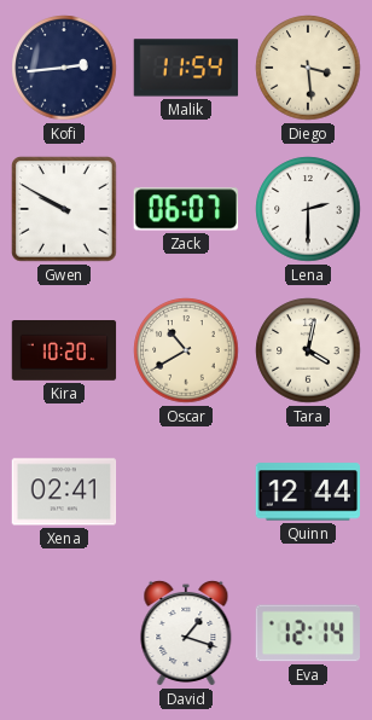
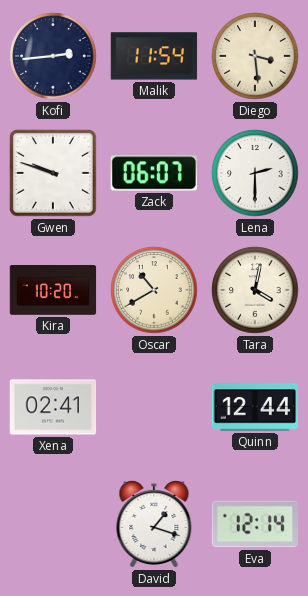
Gwen: 9:50 -> 9:48
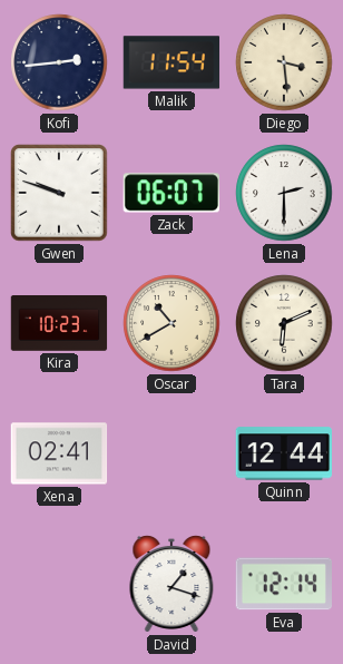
Kira: 10:20 -> 10:23
Tara: 4:02 -> 6:11
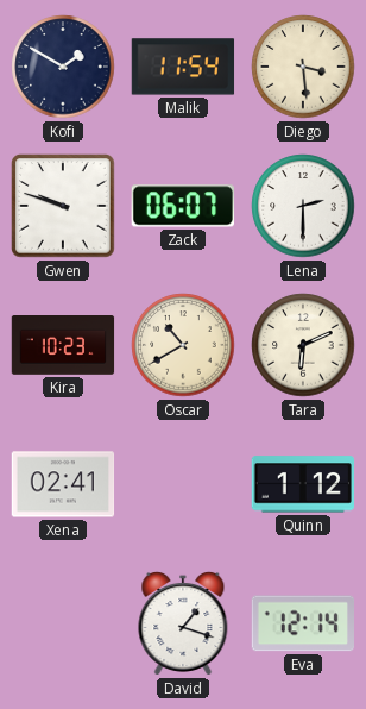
Kofi: 2:44 -> 1:50
Quinn: 12:44 -> 1:12
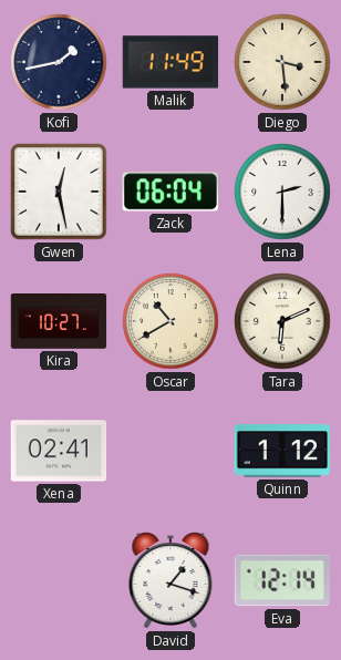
Kofi: 1:50 -> 1:43
Malik: 11:54 -> 11:49
Gwen: 9:48 -> 12:28
Zack: 06:07 -> 06:04
Kira: 10:23 -> 10:27
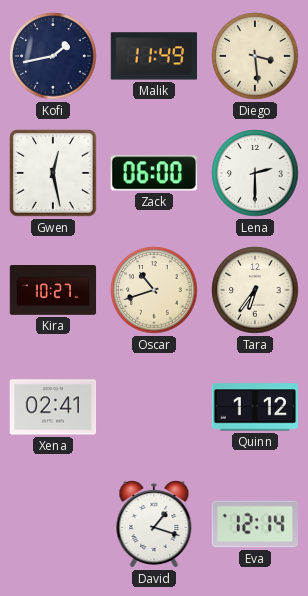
Zack: 06:04 -> 06:00
Oscar: 10:40 -> 10:42
Tara: 6:11 -> 6:36
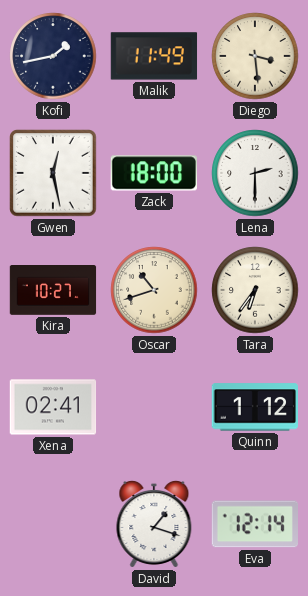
Zack: 06:00 -> 18:00
